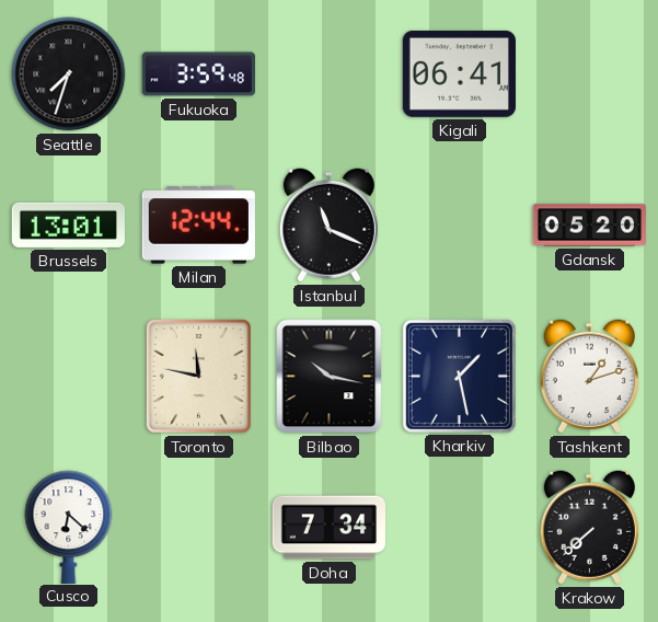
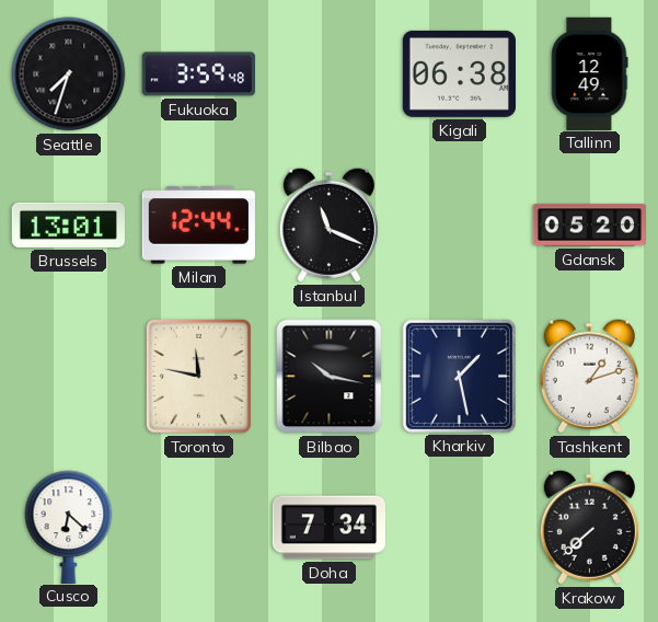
Kigali: 06:41 -> 06:38
Tallinn: none -> 12:49
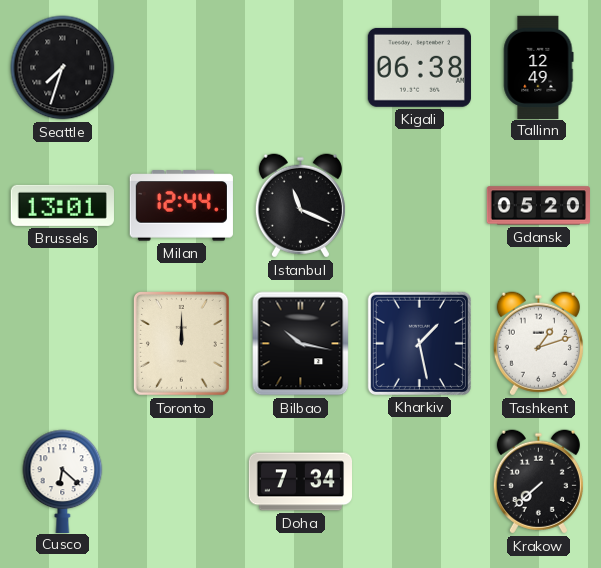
Fukuoka: 3:59 -> none
Toronto: 11:47 -> 12:00
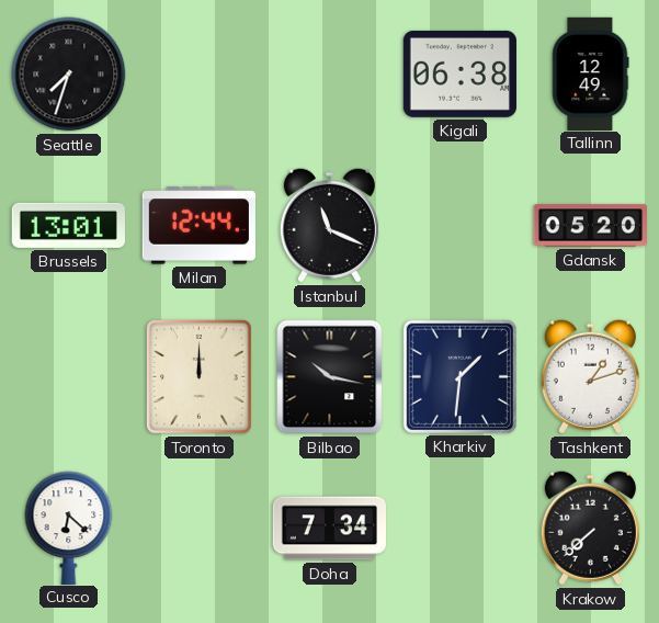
Kharkiv: 1:28 -> 1:31
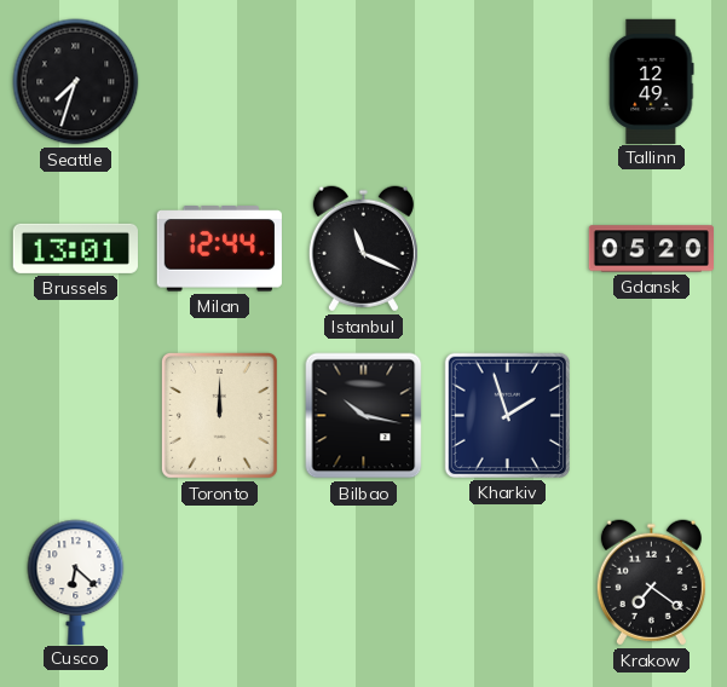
Kigali: 06:38 -> none
Kharkiv: 1:31 -> 1:57
Tashkent: 1:12 -> none
Doha: 7:34 -> none
Krakow: 7:38 -> 7:21
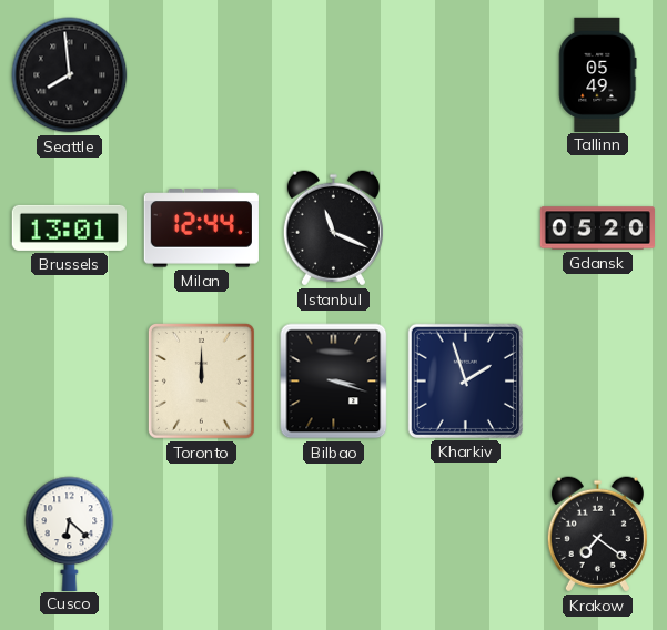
Seattle: 7:33 -> 7:59
Tallinn: 12:49 -> 05:49
Bilbao: 10:17 -> 3:18
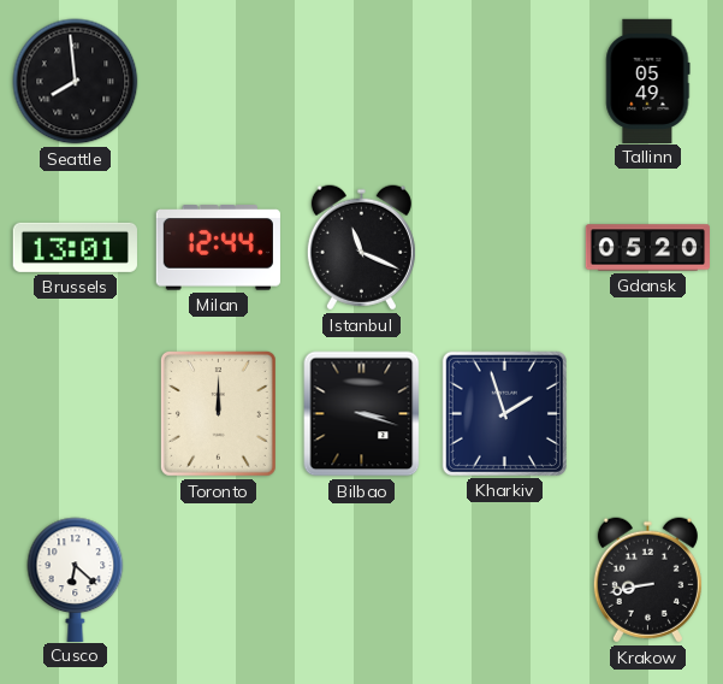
Krakow: 7:21 -> 8:43
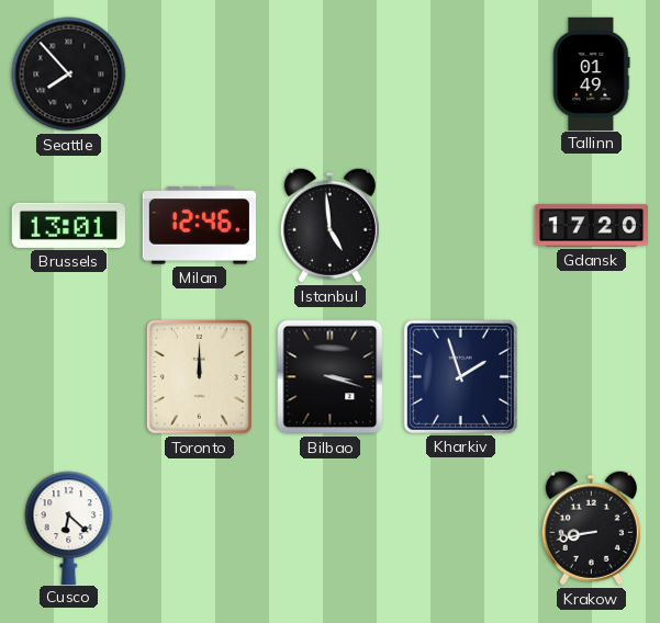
Seattle: 7:59 -> 7:53
Tallinn: 05:49 -> 01:49
Milan: 12:44 -> 12:46
Istanbul: 11:19 -> 4:59
Gdansk: 05:20 -> 17:20
